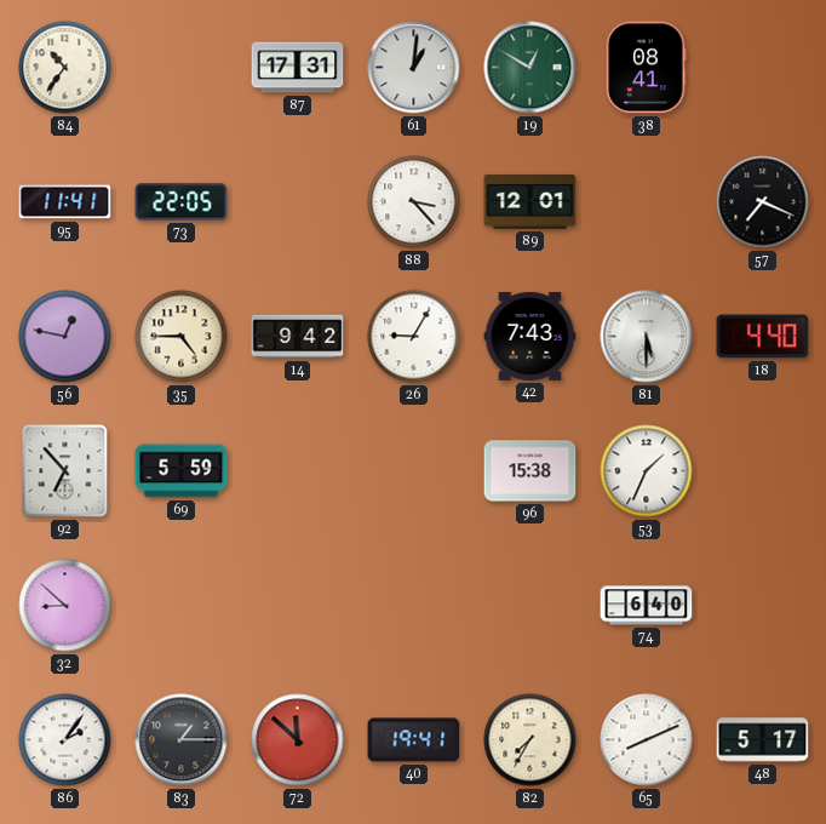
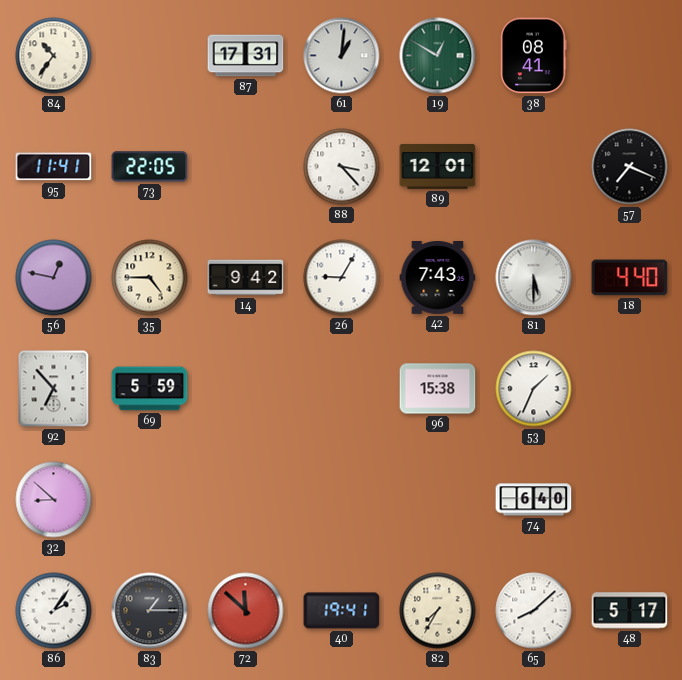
65: 8:11 -> 8:08
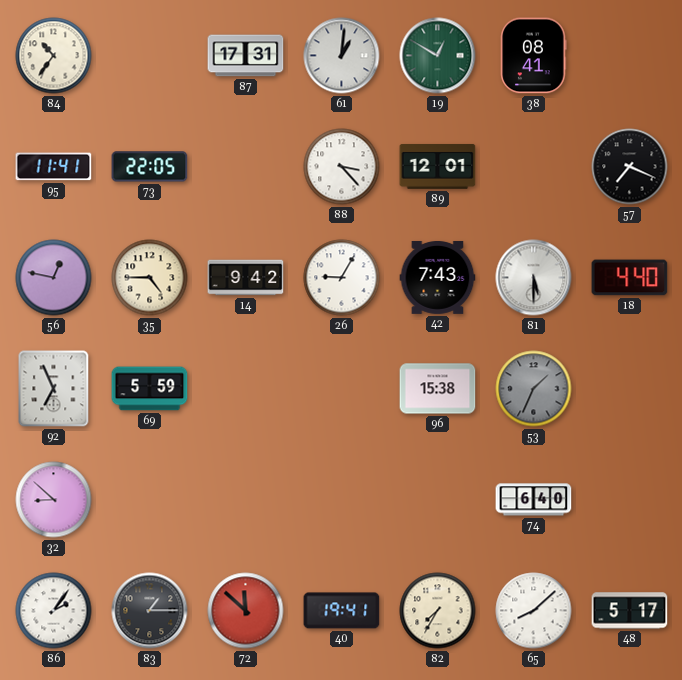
92: 6:53 -> 6:56
53 dial: white -> grey
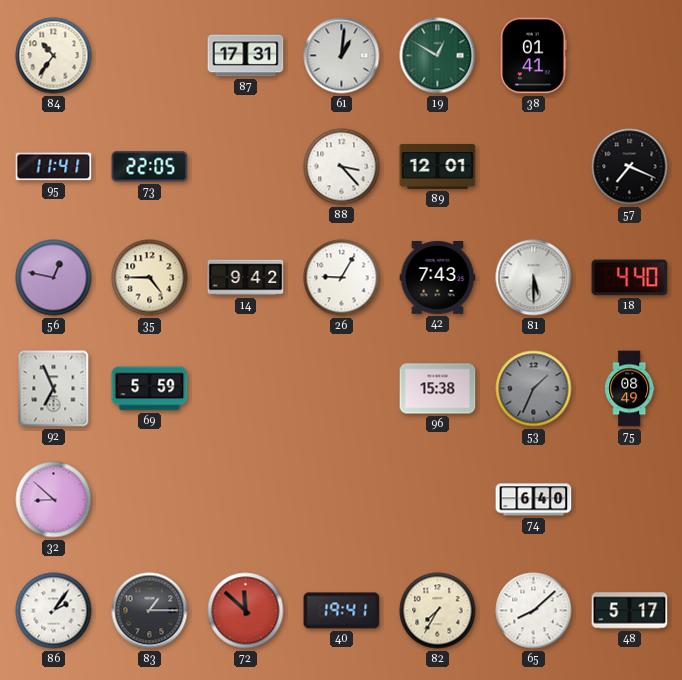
38: 08:41 -> 01:41
75: none -> 08:49
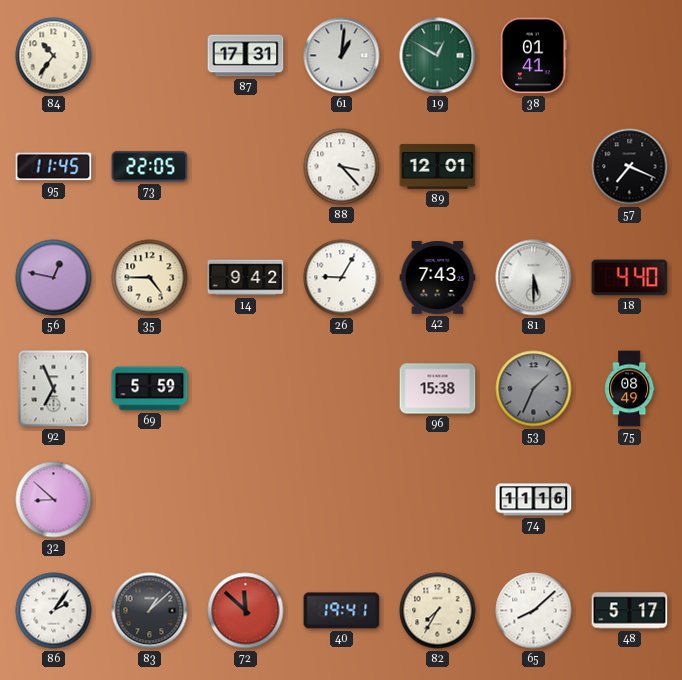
95: 11:41 -> 11:45
74: 6:40 -> 11:16
83: 1:15 -> 1:08
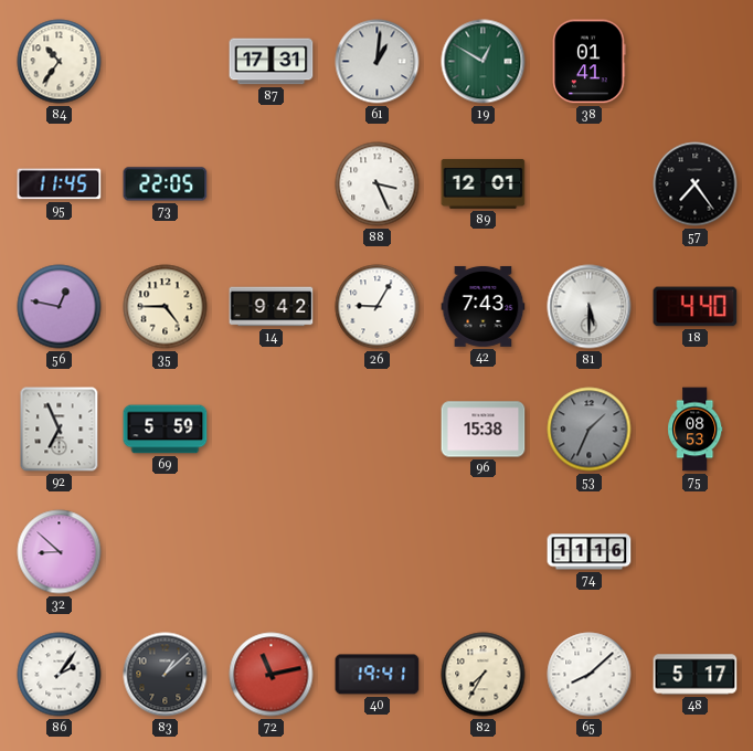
88: 3:23 -> 3:26
57: 7:19 -> 7:24
75: 08:49 -> 08:53
72: 11:52 -> 11:13
